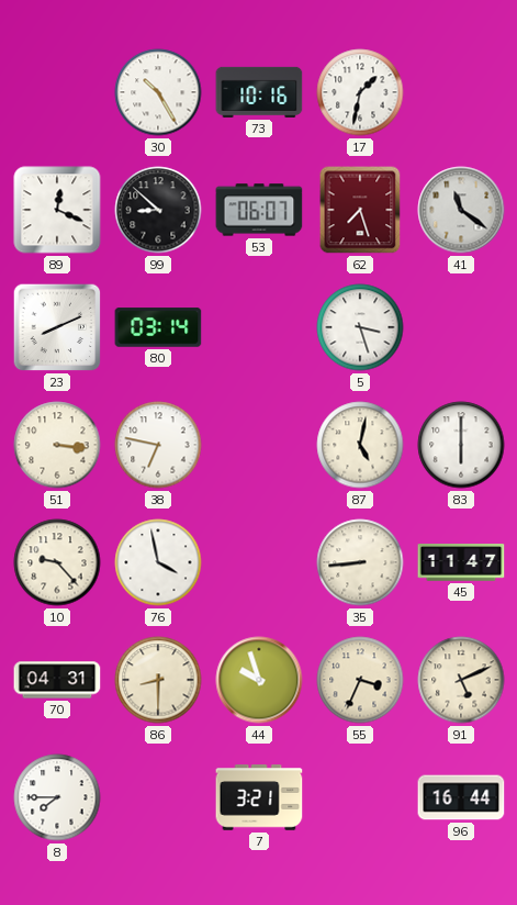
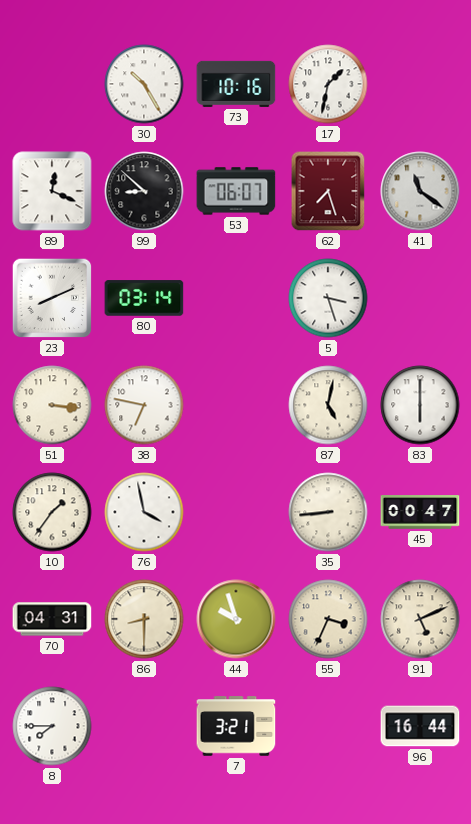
10: 9:23 -> 1:36
45: 11:47 -> 00:47
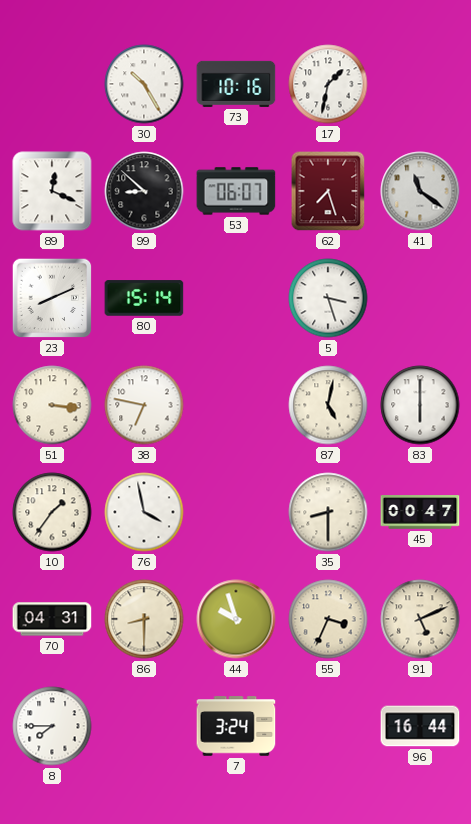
80: 03:14 -> 15:14
35: 8:44 -> 8:30
7: 3:21 -> 3:24
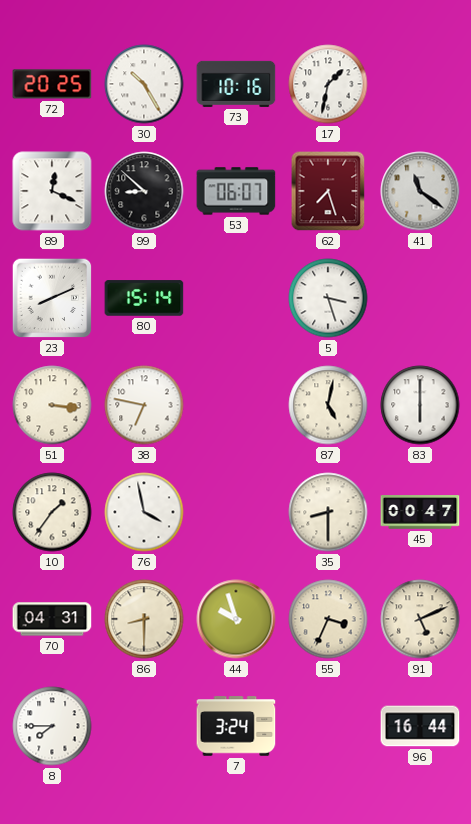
72: none -> 20:25
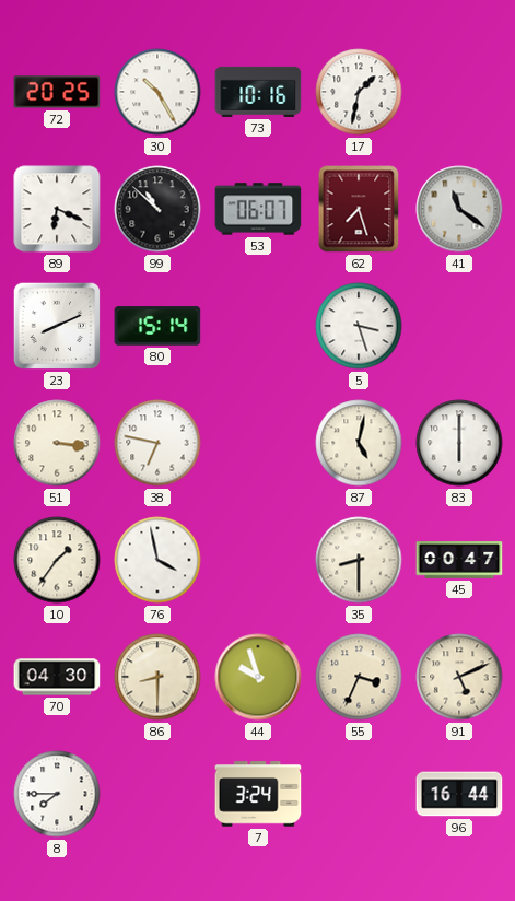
89: 12:19 -> 6:19
99: 8:52 -> 10:52
70: 04:31 -> 04:30
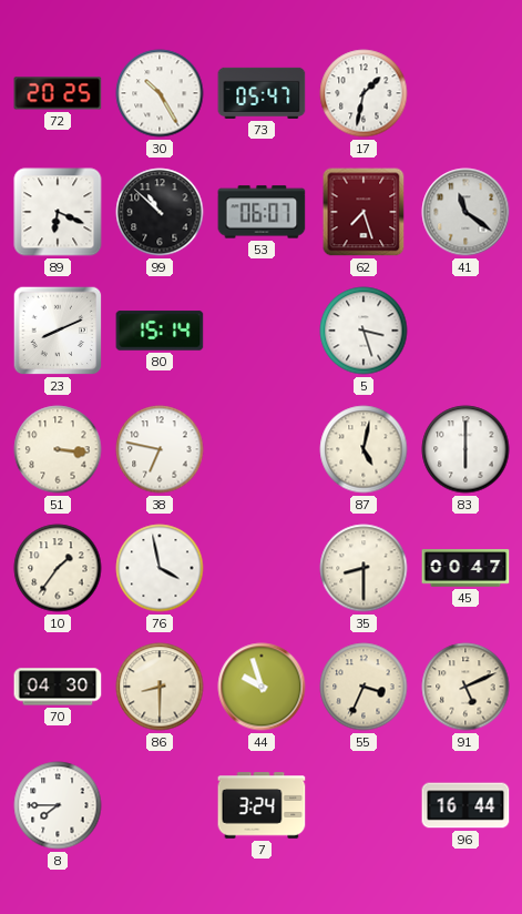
73: 10:16 -> 05:47
